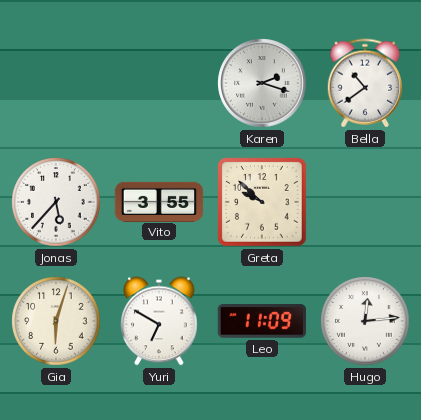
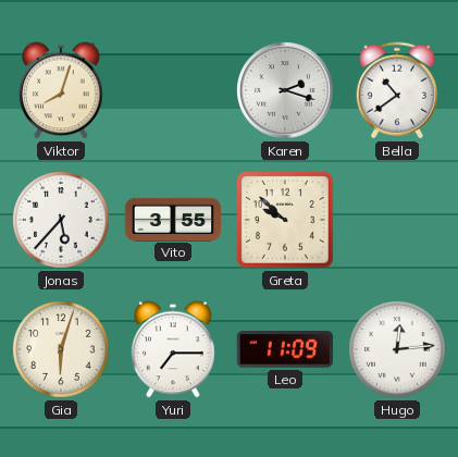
Viktor: none -> 8:03
Yuri: 6:50 -> 7:15
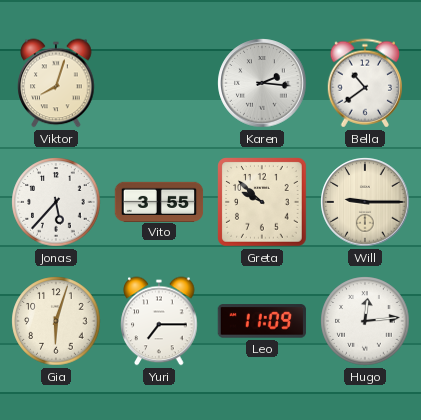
Karen: 2:18 -> 2:16
Will: none -> 9:15
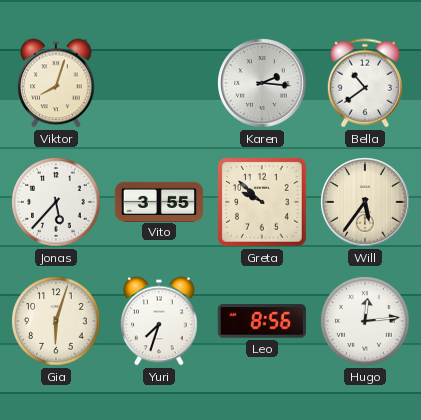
Will: 9:15 -> 5:36
Yuri: 7:15 -> 7:33
Leo: 11:09 -> 8:56
